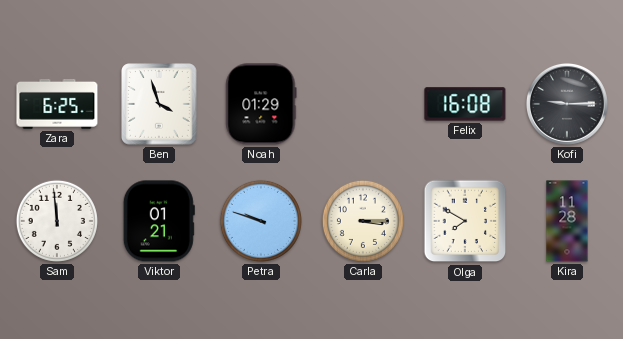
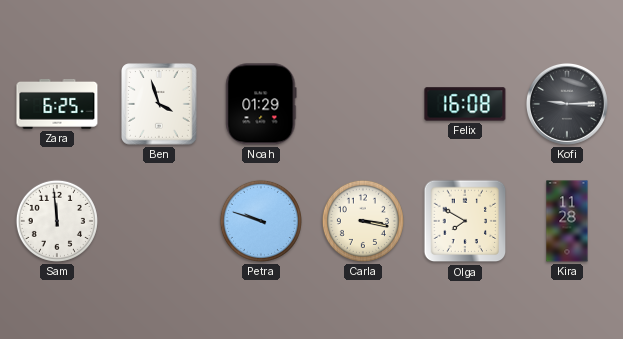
Viktor: 01:21 -> none
Carla: 3:15 -> 3:17
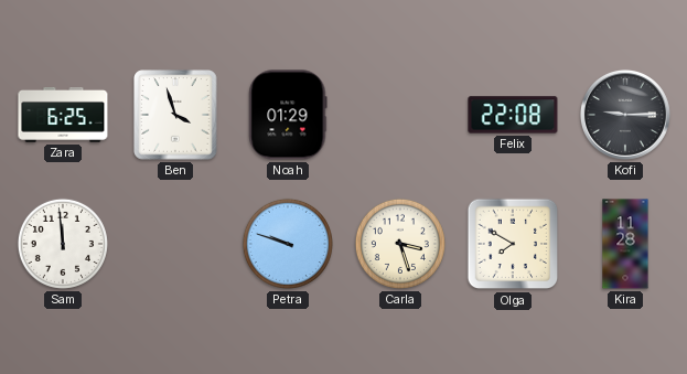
Felix: 16:08 -> 22:08
Carla: 3:17 -> 3:27
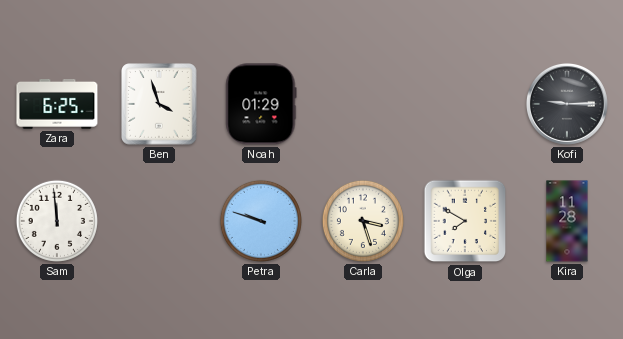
Felix: 22:08 -> none
